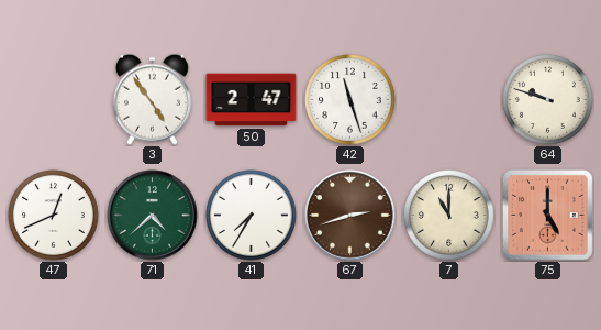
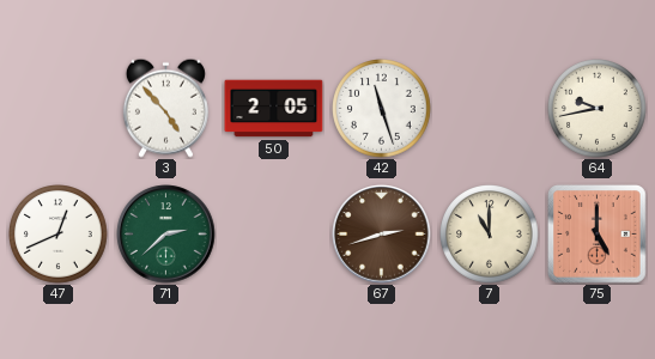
3: 4:54 -> 4:53
50: 2:47 -> 2:05
64: 9:48 -> 9:43
71: 4:38 -> 2:38
41: 7:35 -> none
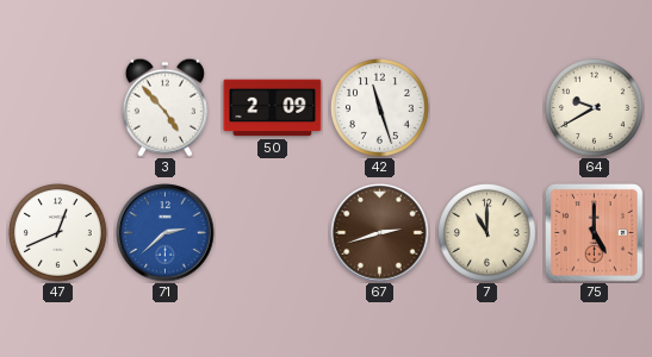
50: 2:05 -> 2:09
64: 9:43 -> 9:40
71 dial: green -> blue
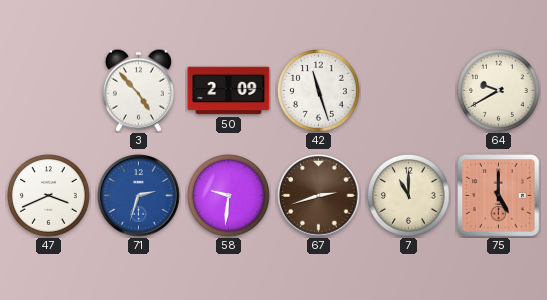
47: 12:41 -> 3:41
71: 2:38 -> 2:33
58: none -> 9:31
